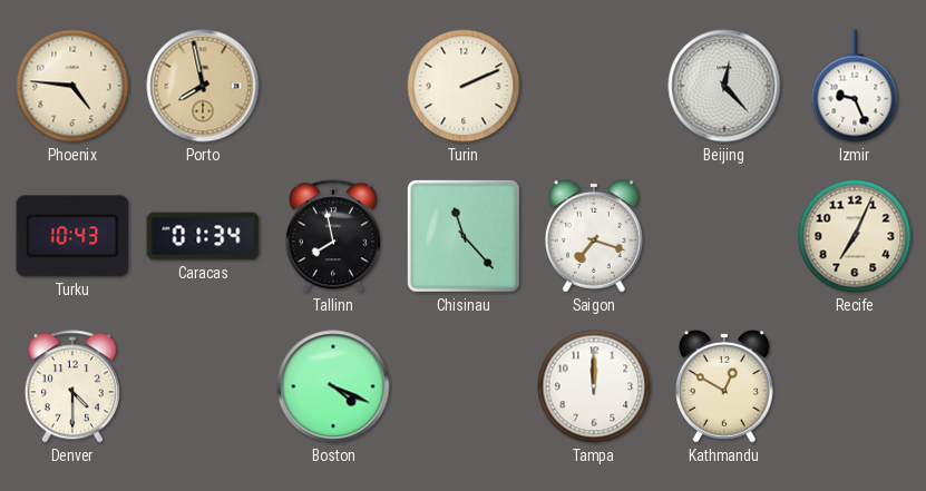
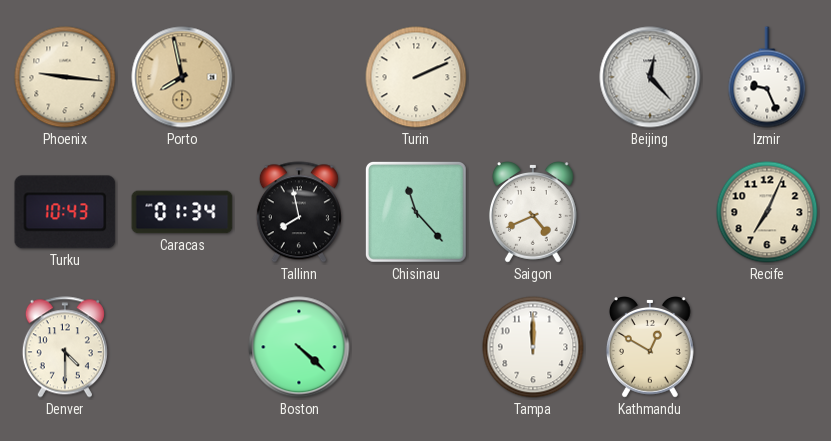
Phoenix: 4:46 -> 9:16
Saigon: 7:18 -> 4:41
Boston: 4:19 -> 4:22
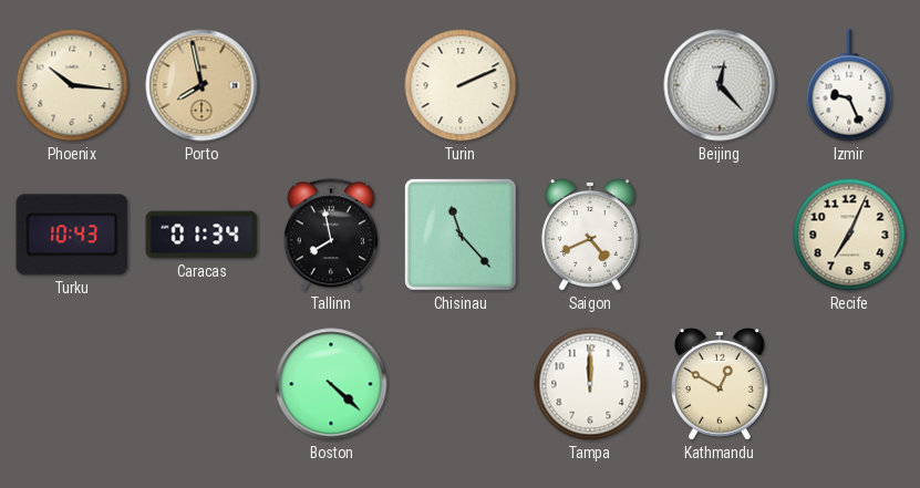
Phoenix: 9:16 -> 10:16
Denver: 4:30 -> none
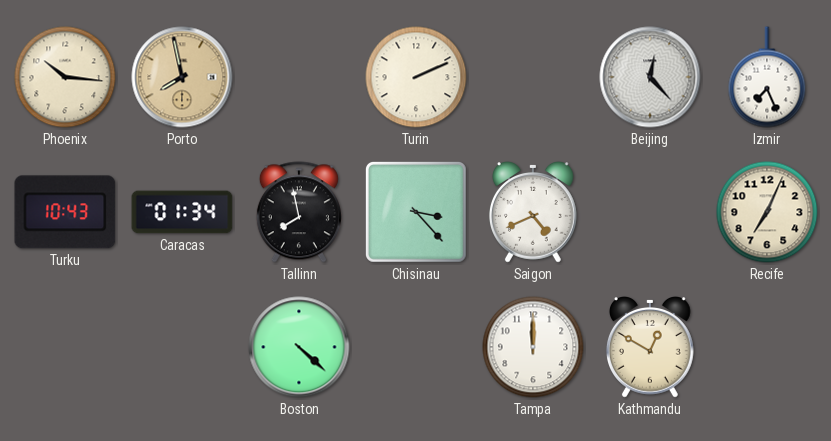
Izmir: 9:26 -> 7:26
Chisinau: 11:23 -> 3:23
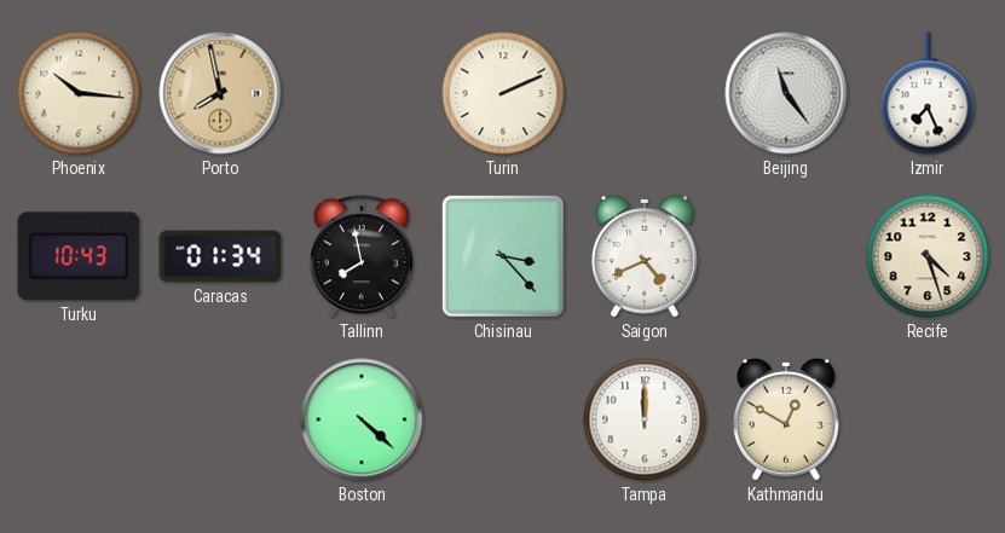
Beijing: 12:23 -> 11:24
Recife: 7:04 -> 4:27
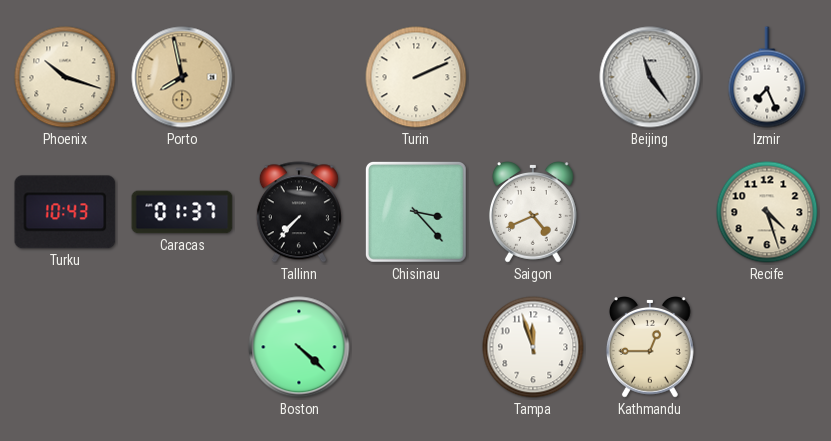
Phoenix: 10:16 -> 10:18
Caracas: 01:34 -> 01:37
Tallinn: 7:58 -> 7:37
Tampa: 12:00 -> 11:57
Kathmandu: 12:50 -> 12:45
